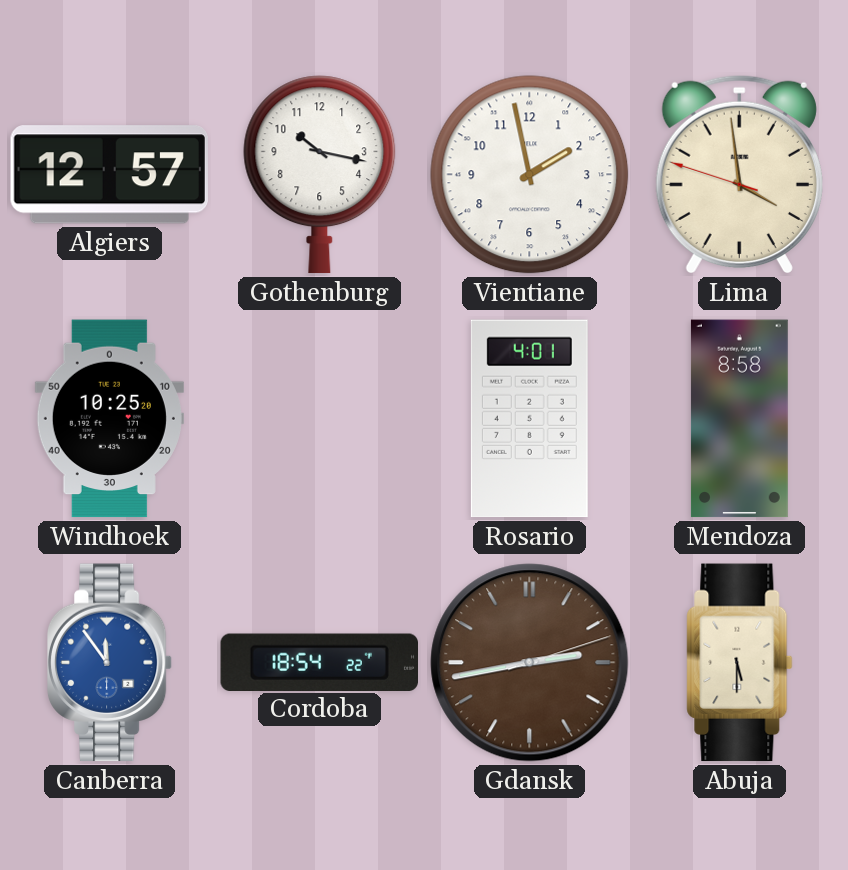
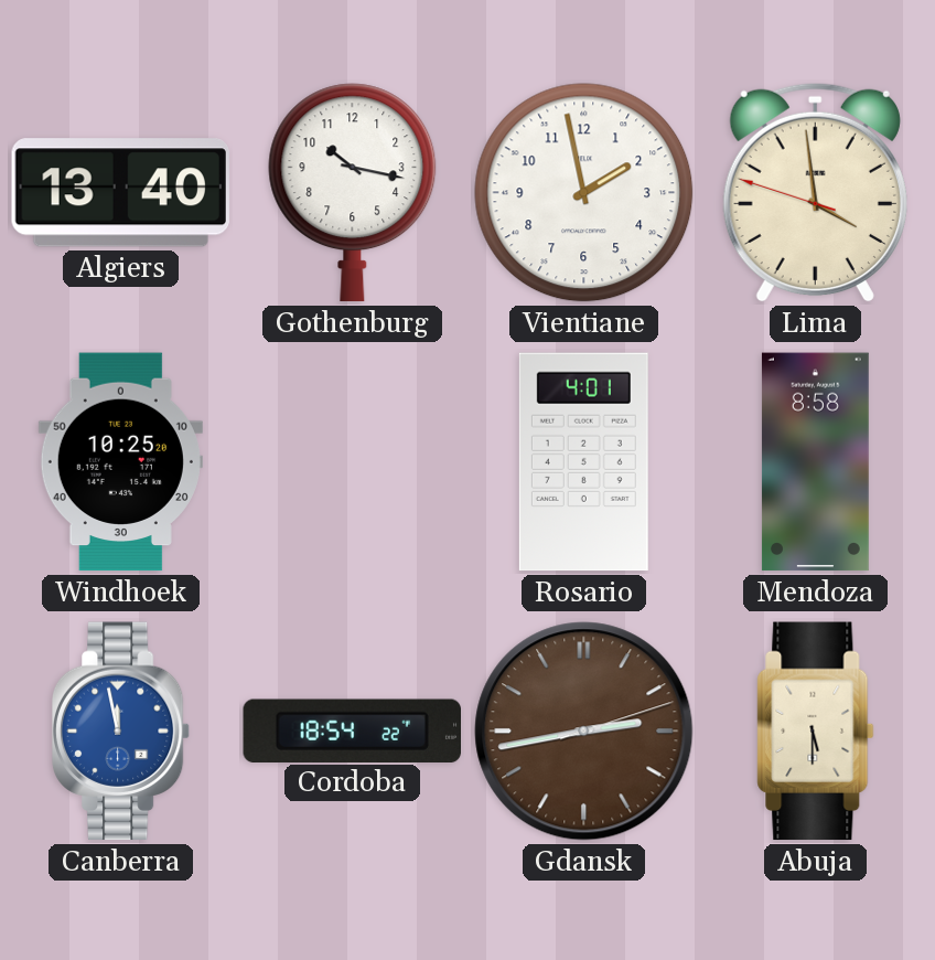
Algiers: 12:57 -> 13:40
Canberra: 11:54 -> 11:58
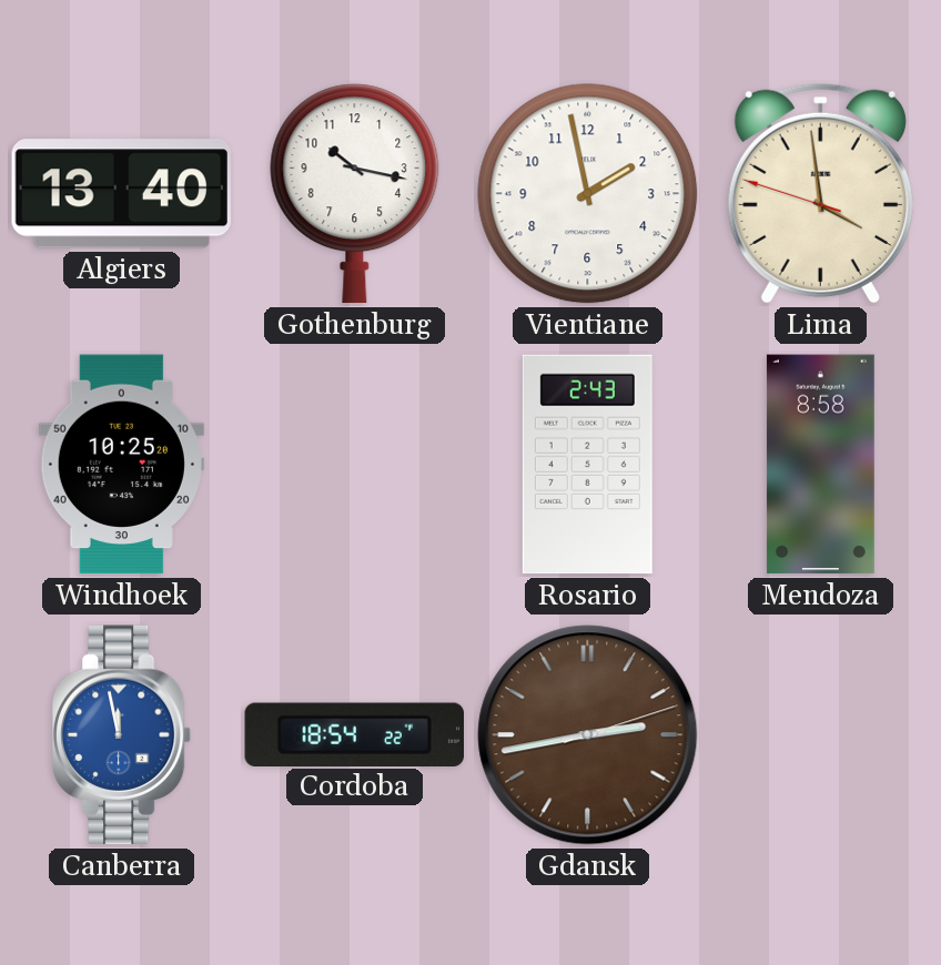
Rosario: 4:01 -> 2:43
Abuja: 5:30 -> none
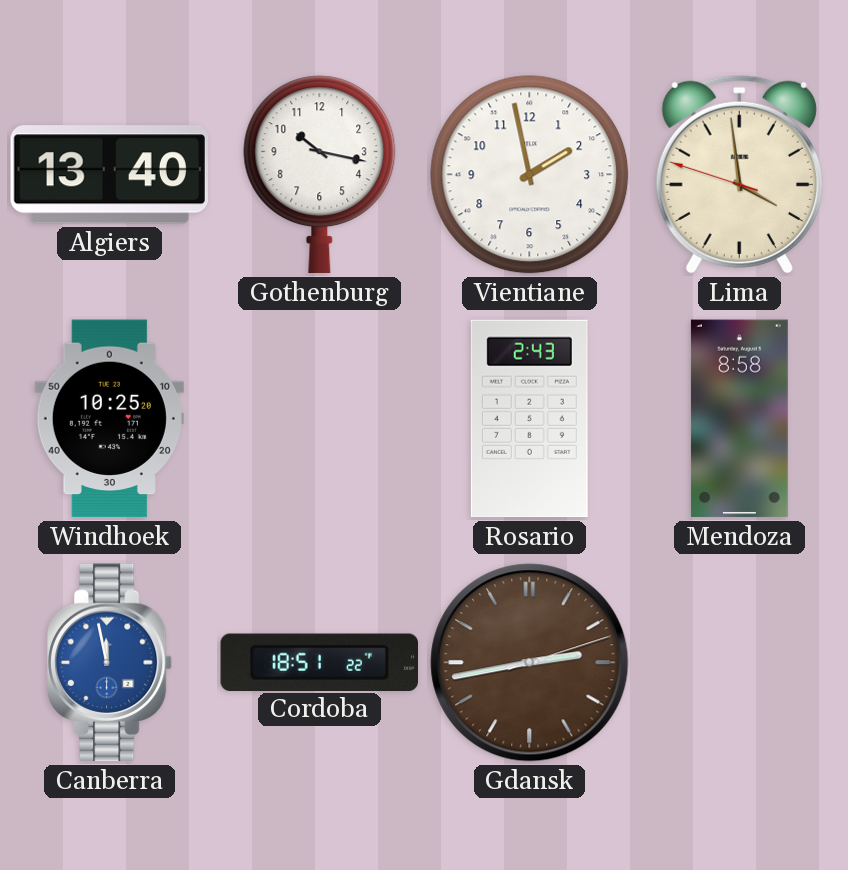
Cordoba: 18:54 -> 18:51
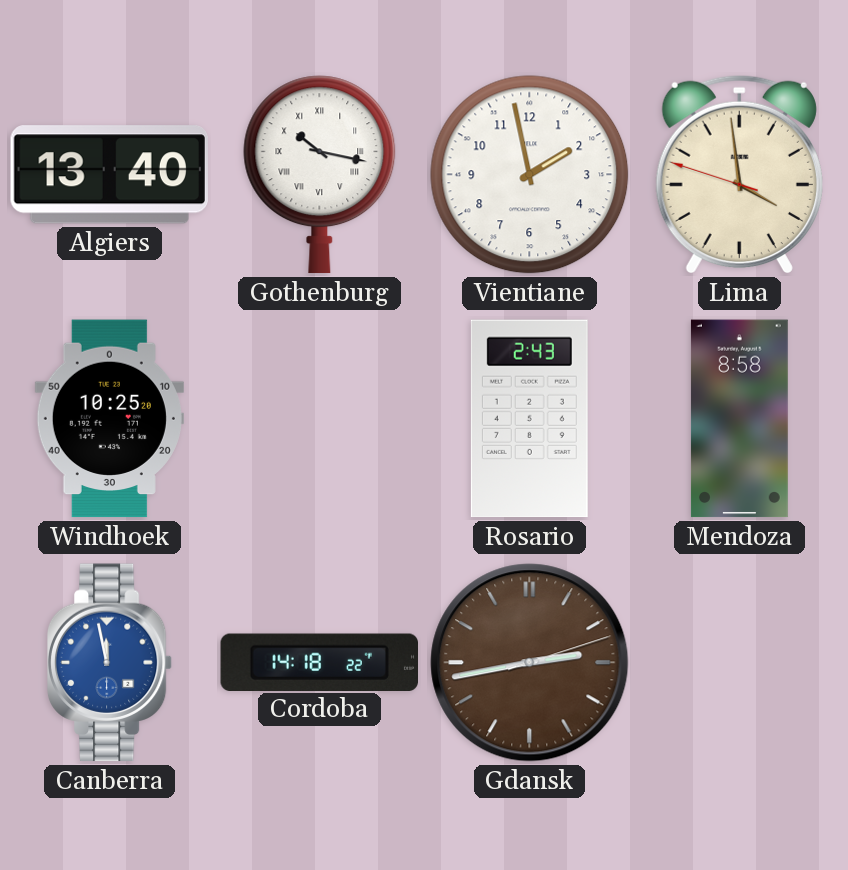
Gothenburg numerals: Arabic -> Roman
Cordoba: 18:51 -> 14:18
